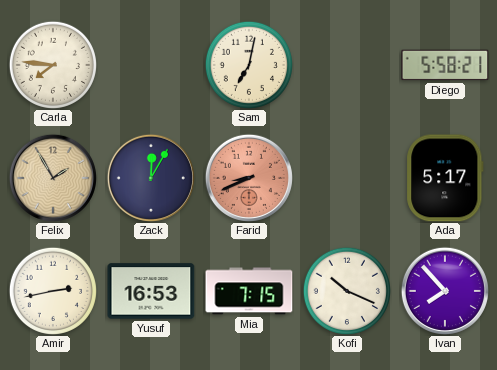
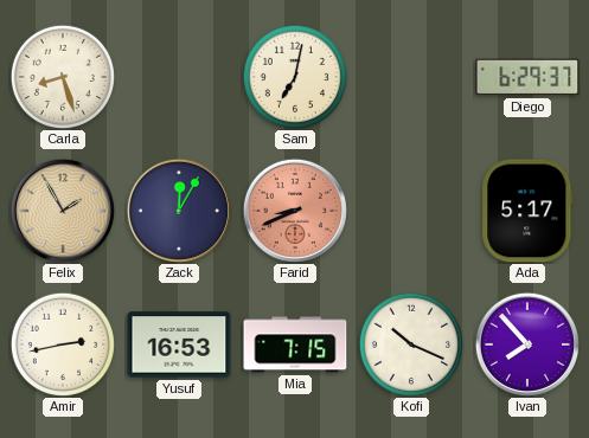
Carla: 7:46 -> 8:27
Diego: 5:58 -> 6:29
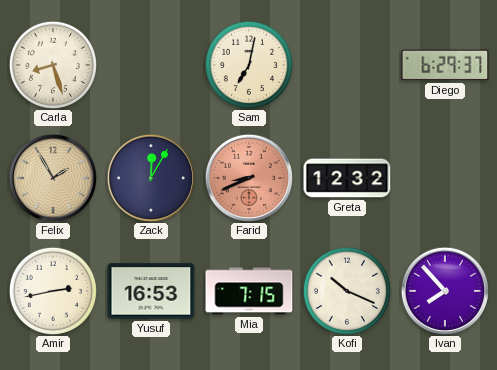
Greta: none -> 12:32
Ada: 5:17 -> none
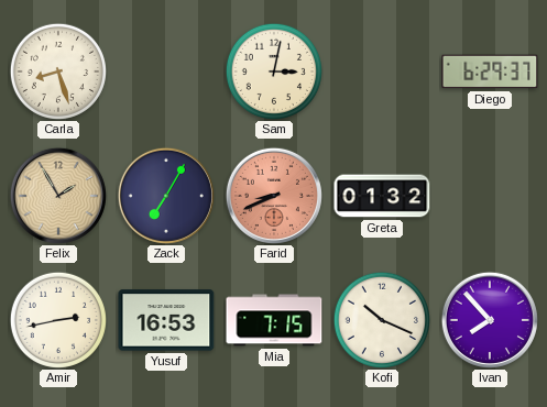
Sam: 7:02 -> 3:02
Zack: 12:05 -> 7:05
Greta: 12:32 -> 01:32
